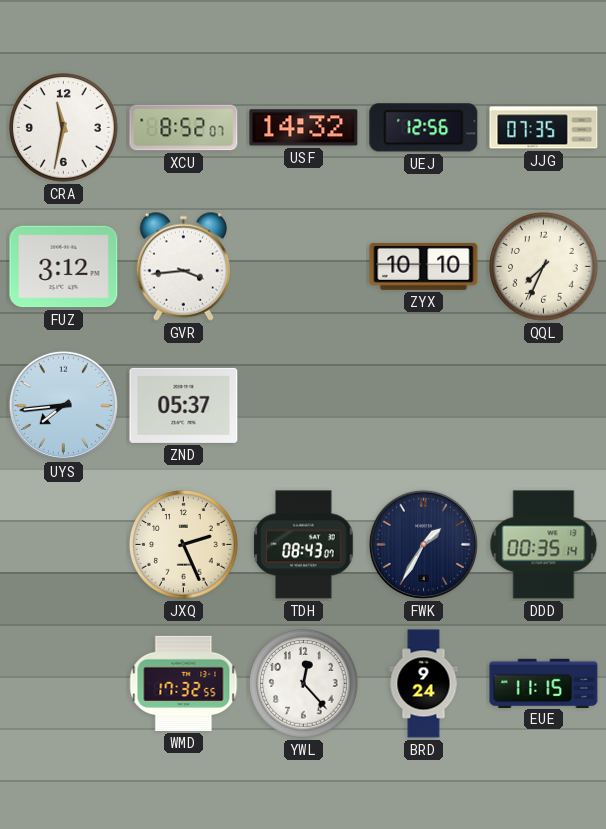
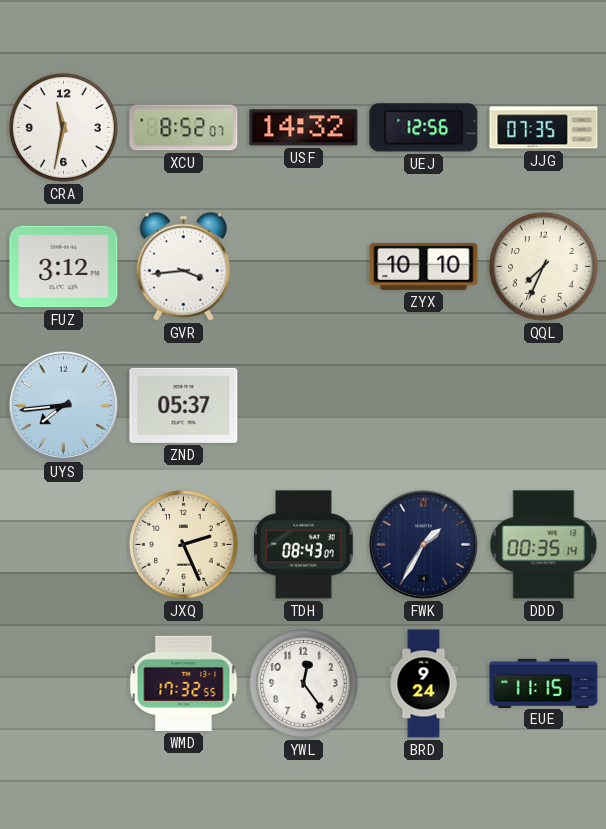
YWL: 12:23 -> 12:24
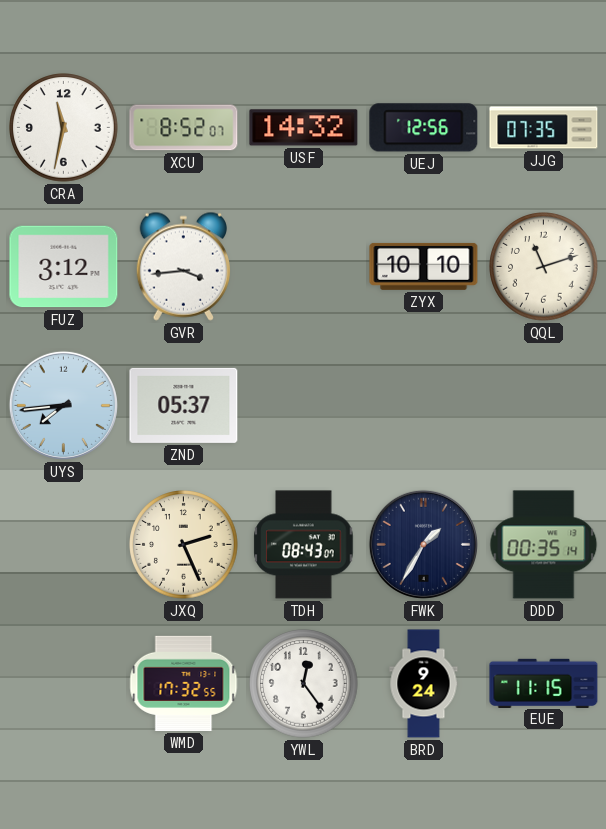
QQL: 7:34 -> 11:12
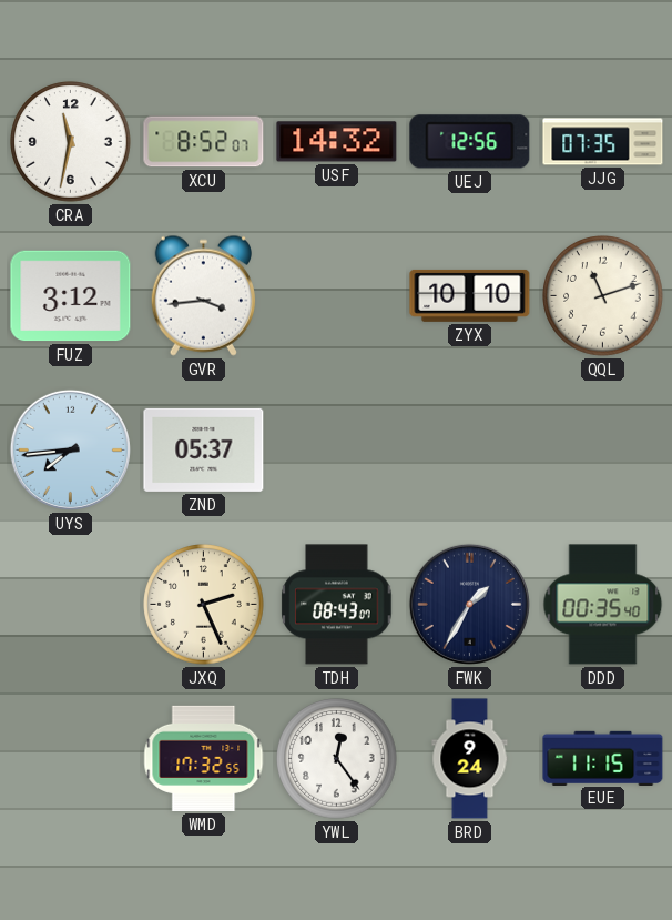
DDD: 00:35:14 -> 00:35:40
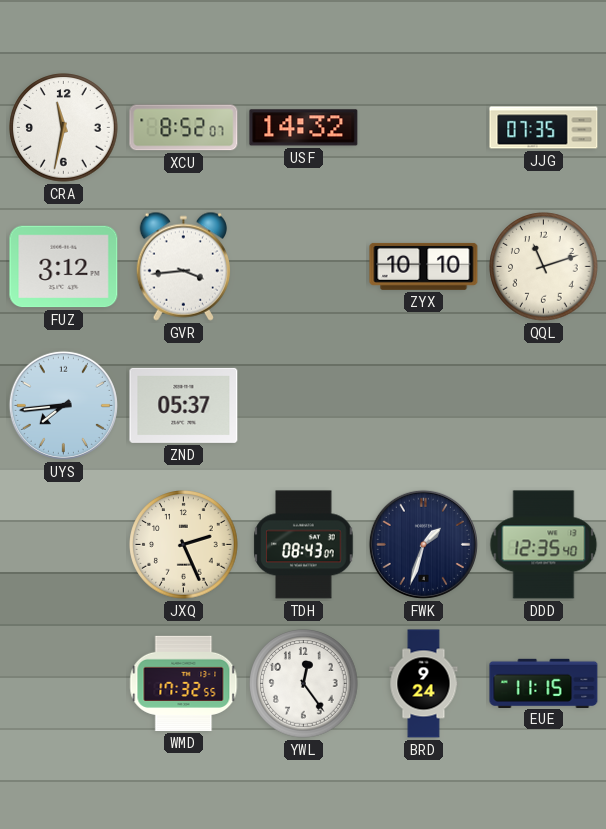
UEJ: 12:56 -> none
FWK: 1:35 -> 1:33
DDD: 00:35 -> 12:35
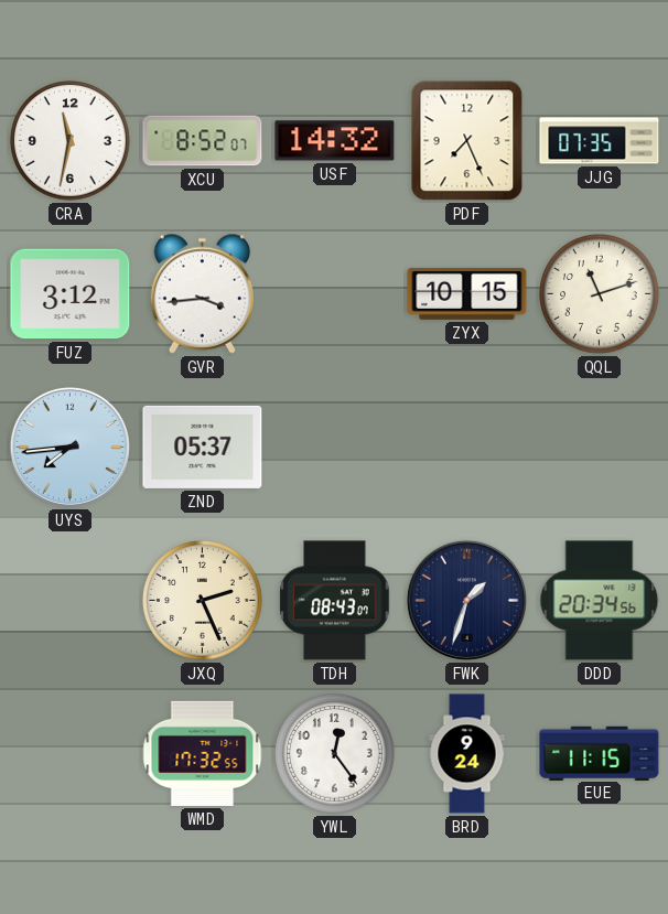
PDF: none -> 7:26
ZYX: 10:10 -> 10:15
DDD: 12:35 -> 20:34
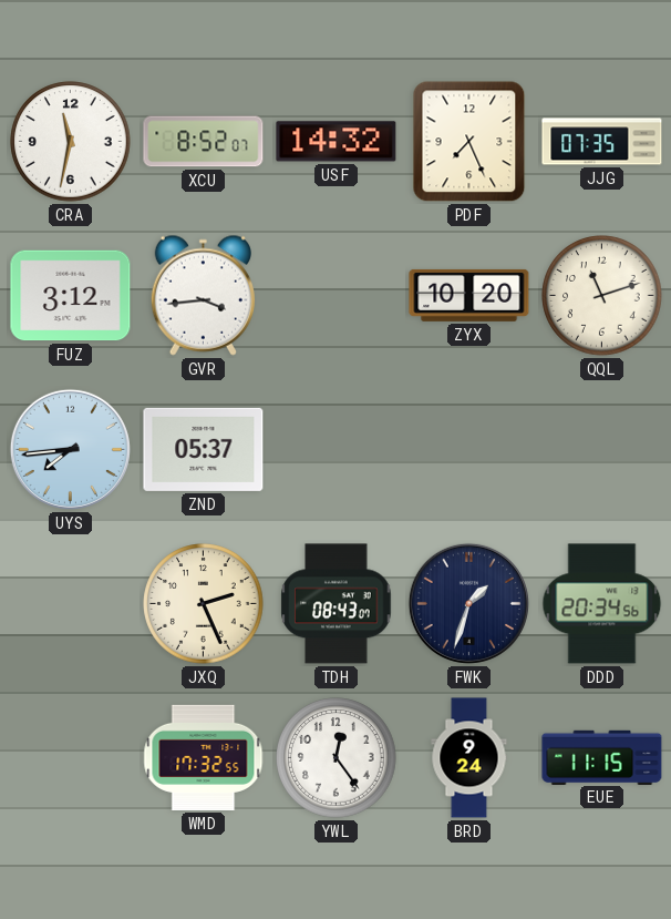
ZYX: 10:15 -> 10:20
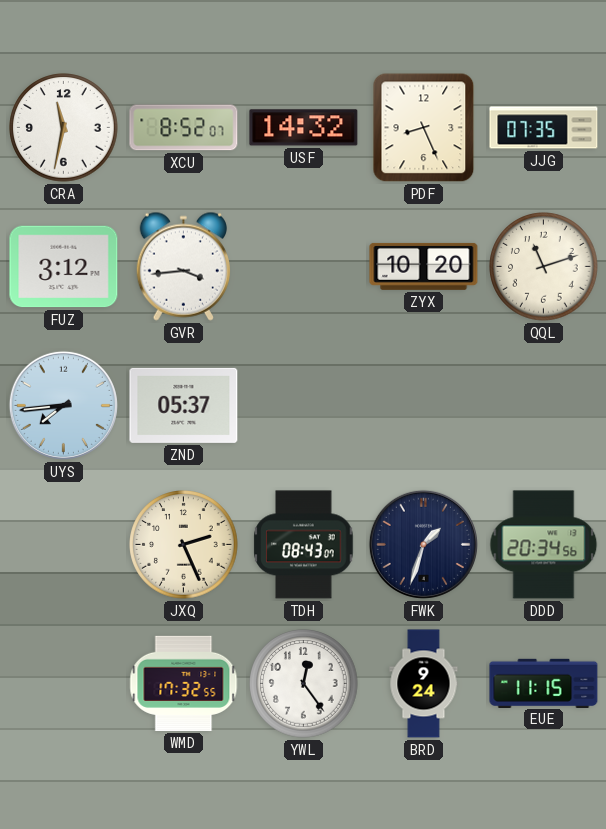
PDF: 7:26 -> 8:26
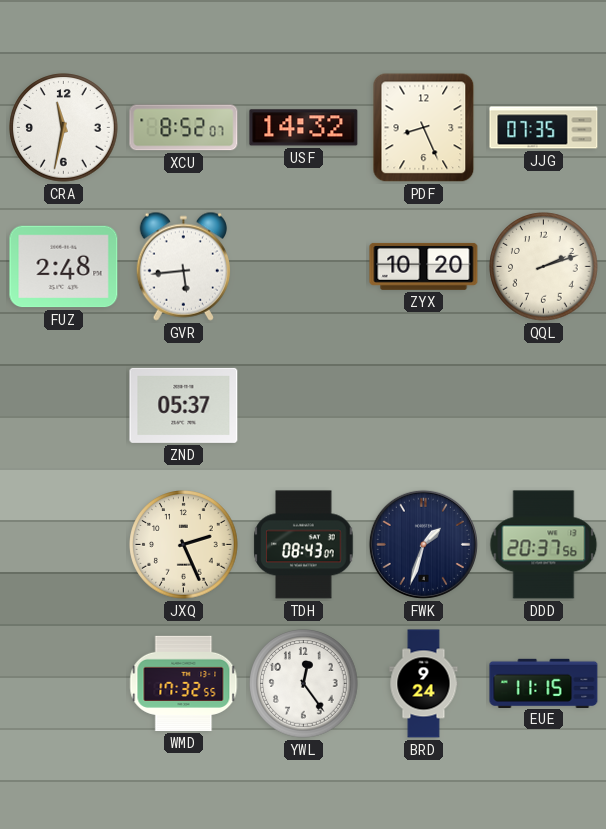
FUZ: 3:12 -> 2:48
GVR: 3:44 -> 5:44
QQL: 11:12 -> 2:12
UYS: 7:44 -> none
DDD: 20:34 -> 20:37
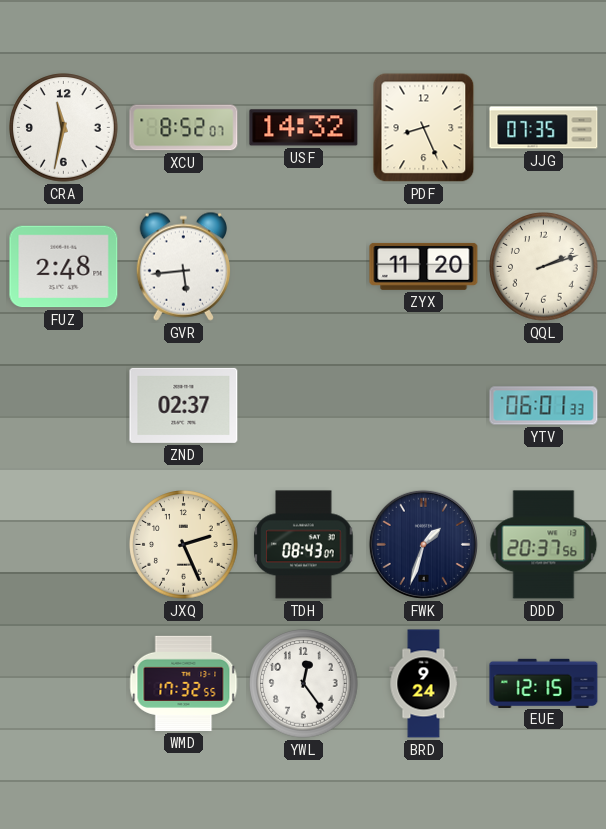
ZYX: 10:20 -> 11:20
ZND: 05:37 -> 02:37
YTV: none -> 06:01
EUE: 11:15 -> 12:15
